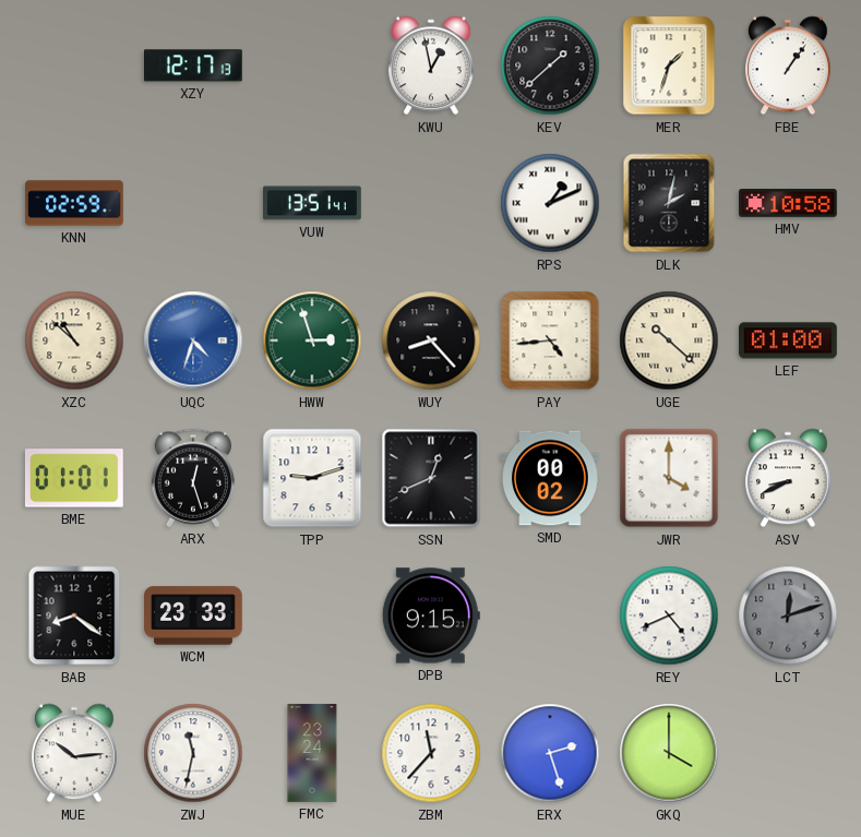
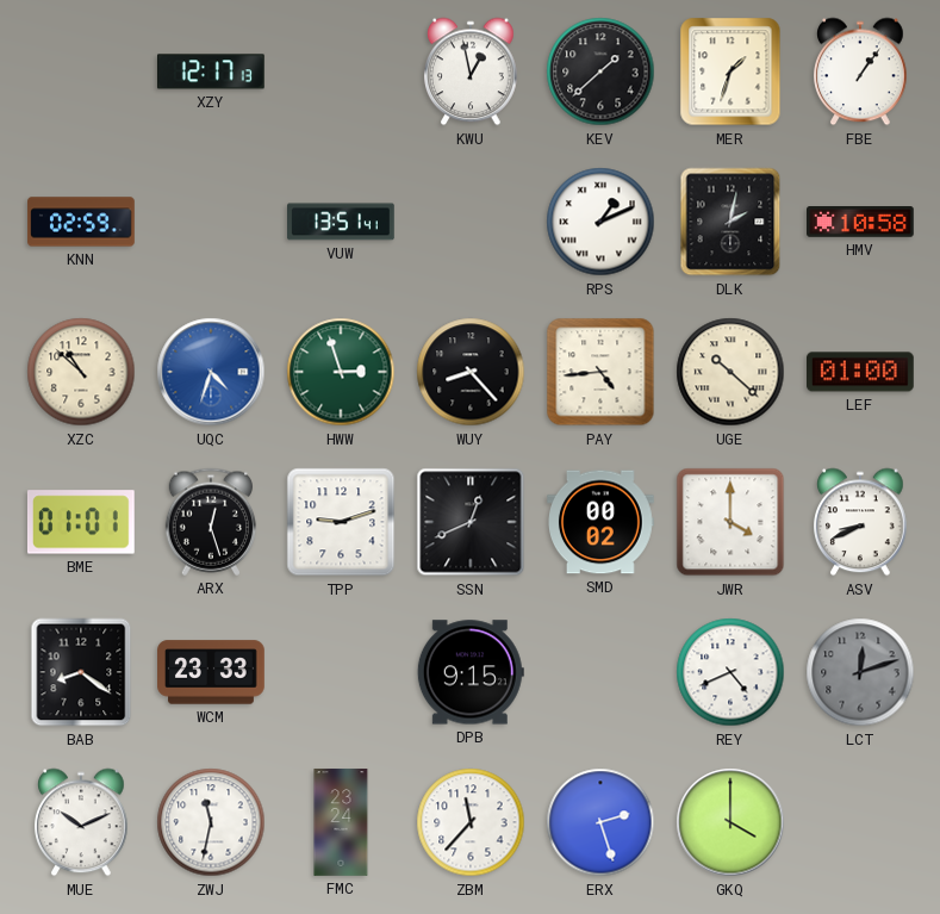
MUE: 10:14 -> 10:11
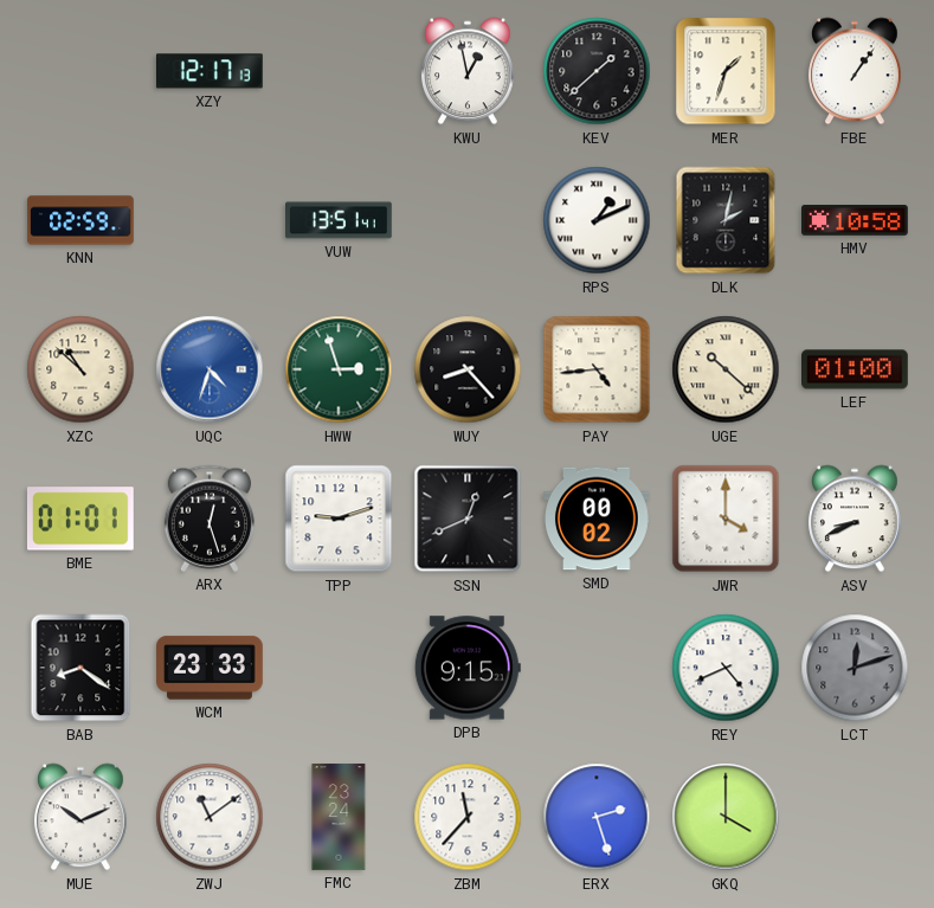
ZWJ: 11:32 -> 11:09
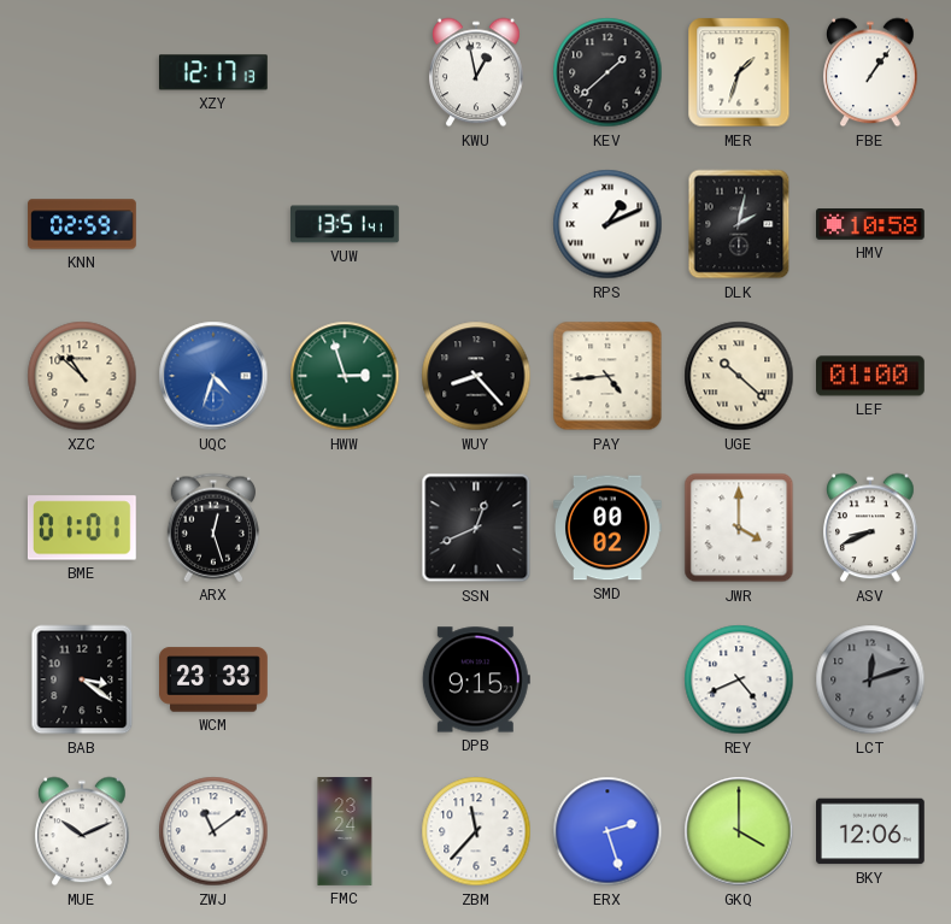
TPP: 9:12 -> none
BAB: 8:21 -> 3:21
BKY: none -> 12:06
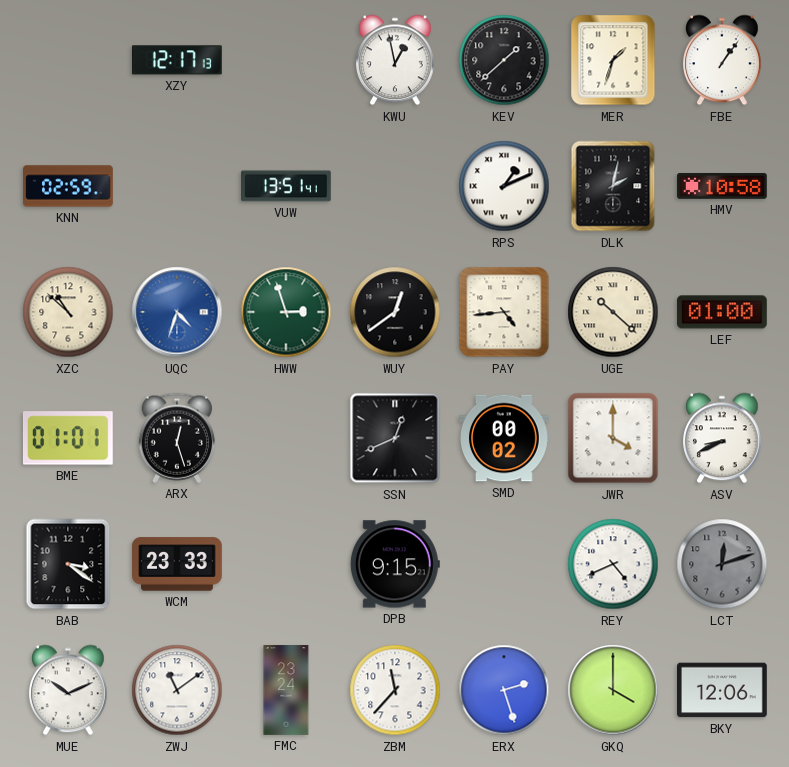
WUY: 8:23 -> 12:39
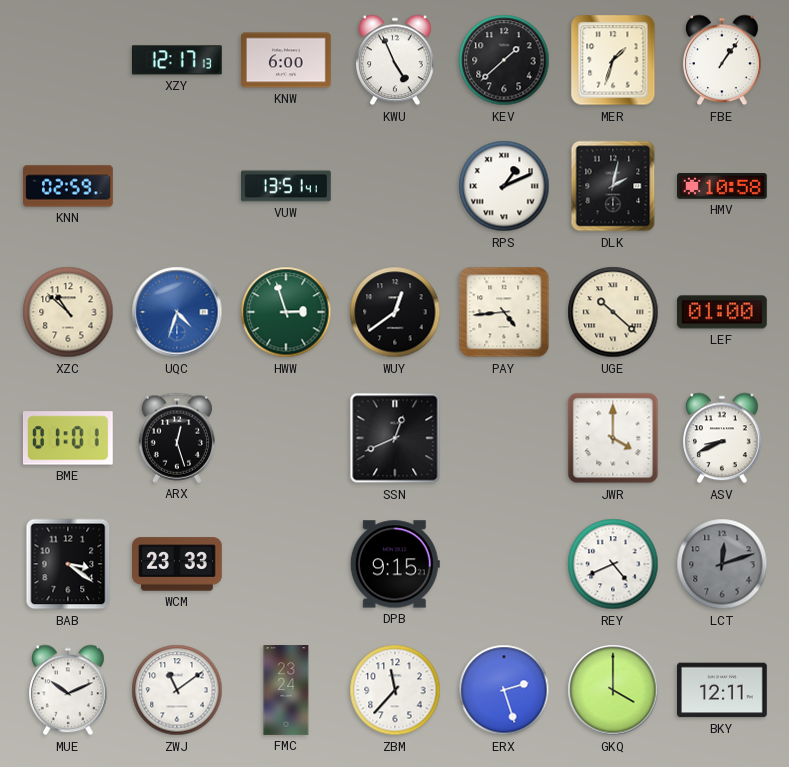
KNW: none -> 6:00
KWU: 12:58 -> 4:56
SMD: 00:02 -> none
BKY: 12:06 -> 12:11
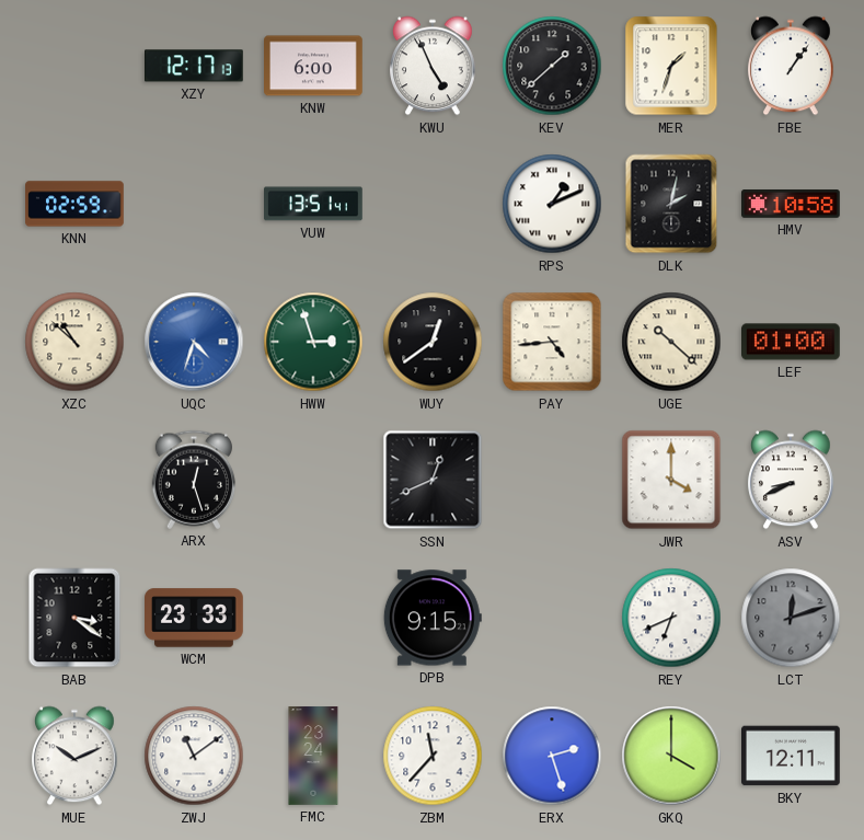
BME: 01:01 -> none
REY: 4:41 -> 6:41
